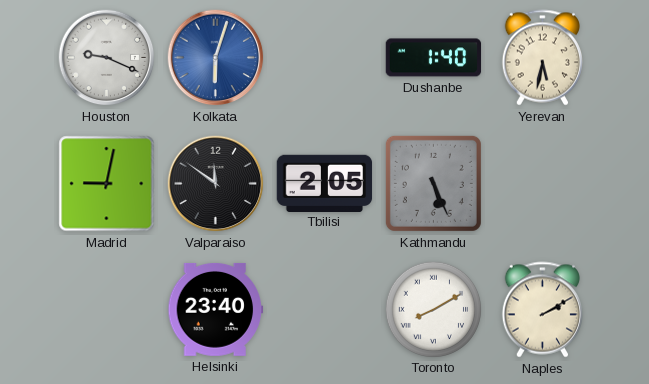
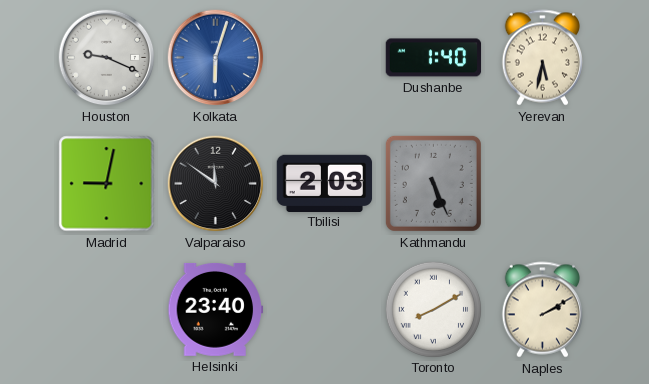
Tbilisi: 2:05 -> 2:03
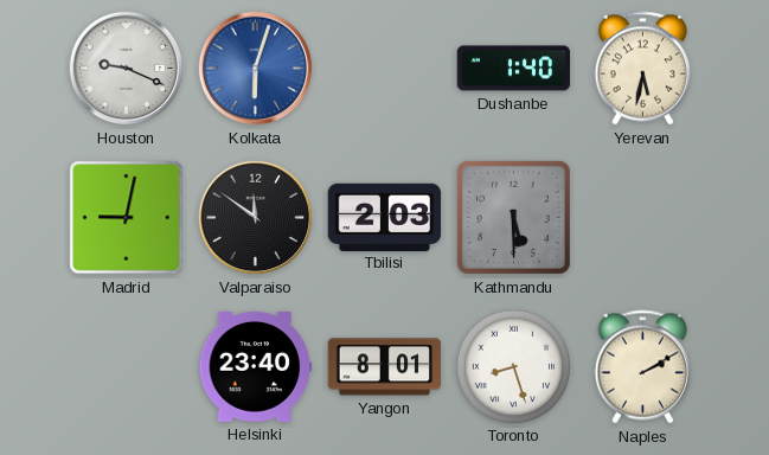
Kathmandu: 5:26 -> 5:30
Yangon: none -> 8:01
Toronto: 8:10 -> 8:27
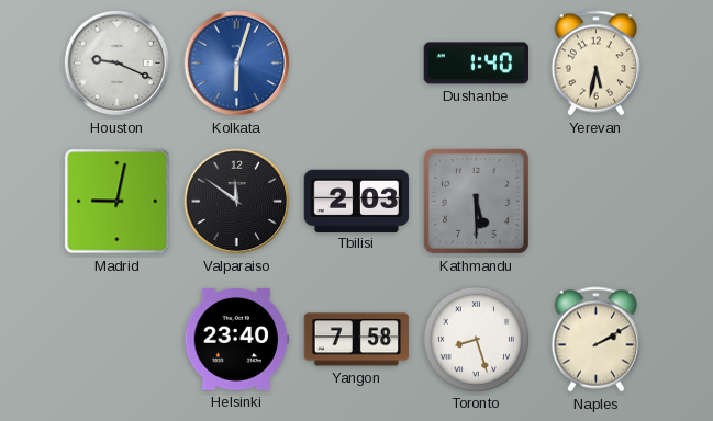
Yangon: 8:01 -> 7:58
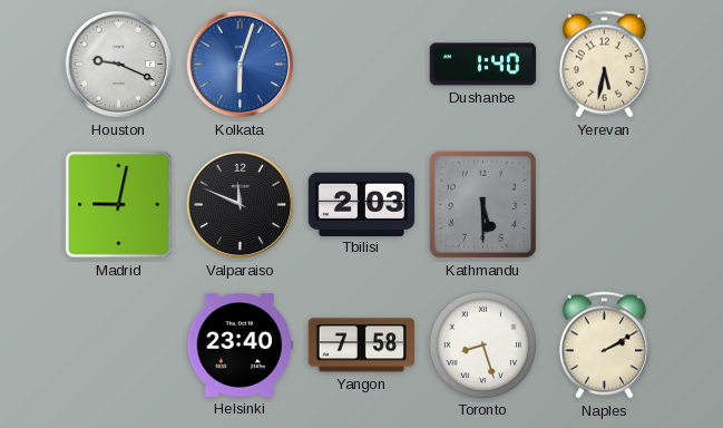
Valparaiso: 11:51 -> 11:49
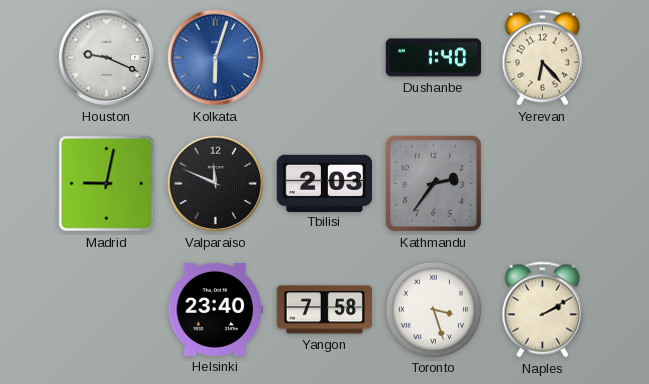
Yerevan: 5:32 -> 6:23
Kathmandu: 5:30 -> 2:36
Toronto: 8:27 -> 3:27
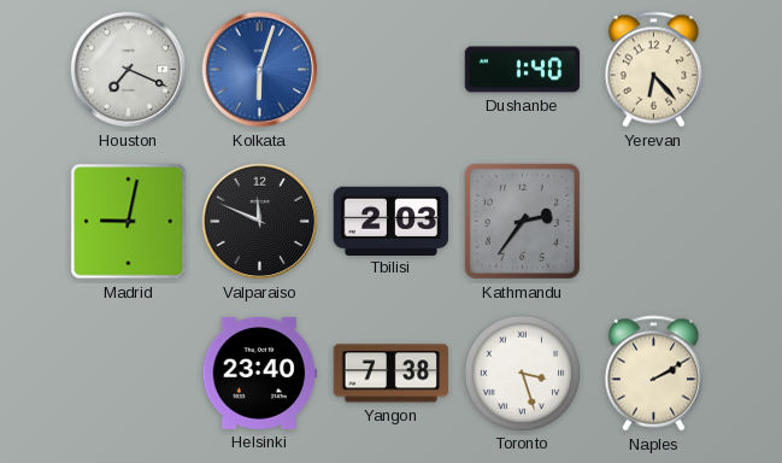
Houston: 9:19 -> 7:19
Yangon: 7:58 -> 7:38
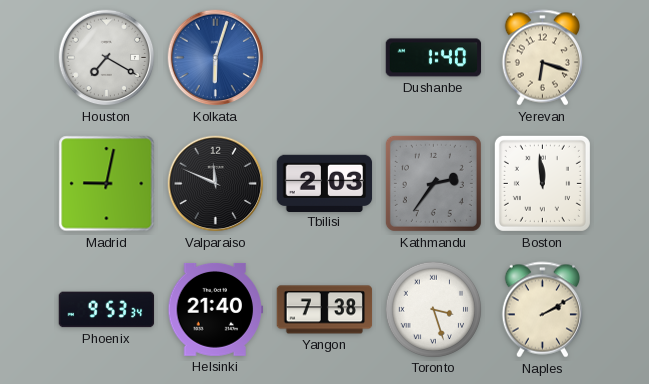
Houston: 7:19 -> 7:20
Yerevan: 6:23 -> 6:18
Boston: none -> 11:59
Phoenix: none -> 9:53
Helsinki: 23:40 -> 21:40
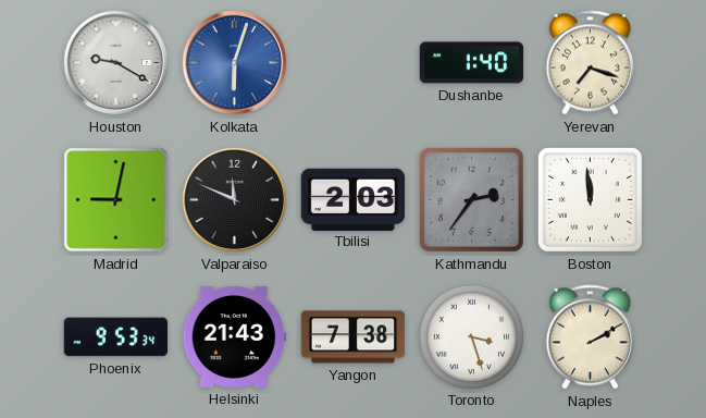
Houston: 7:20 -> 9:20
Yerevan: 6:18 -> 7:18
Helsinki: 21:40 -> 21:43
